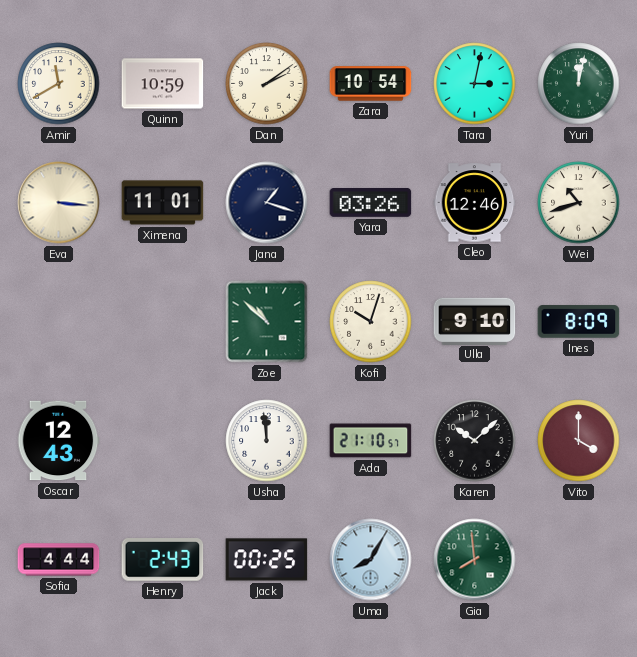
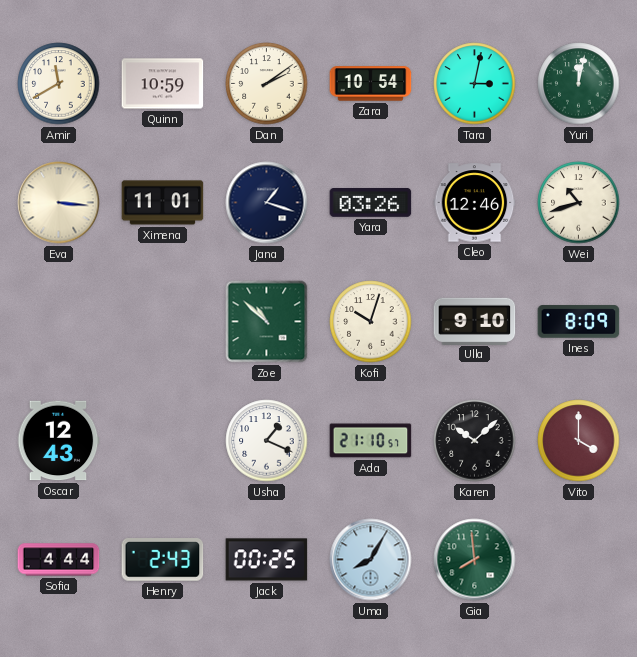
Usha: 11:59 -> 1:19
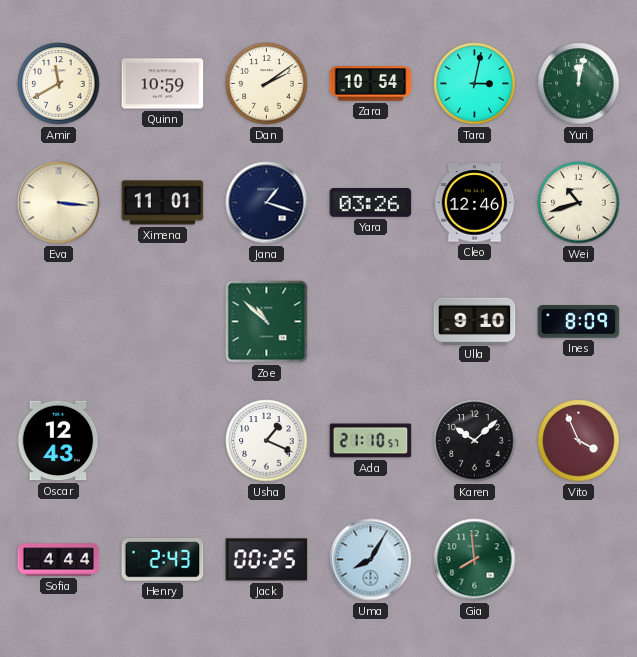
Kofi: 10:03 -> none
Vito: 4:00 -> 3:56
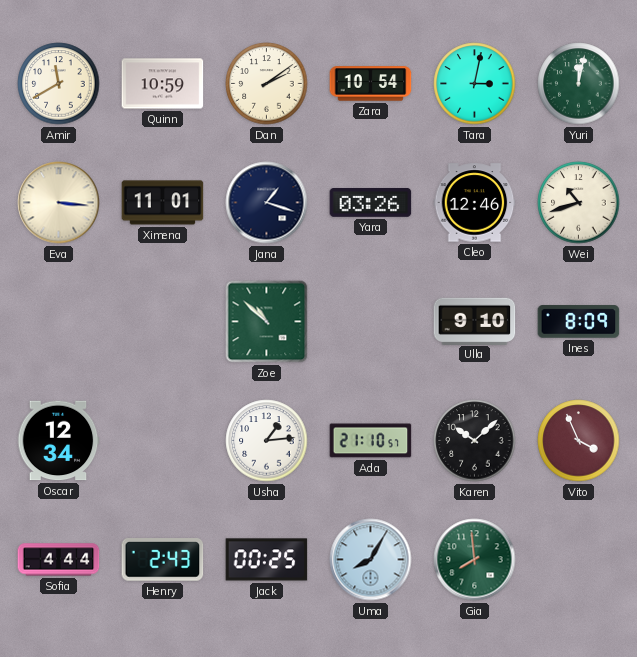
Oscar: 12:43 -> 12:34
Usha: 1:19 -> 1:14
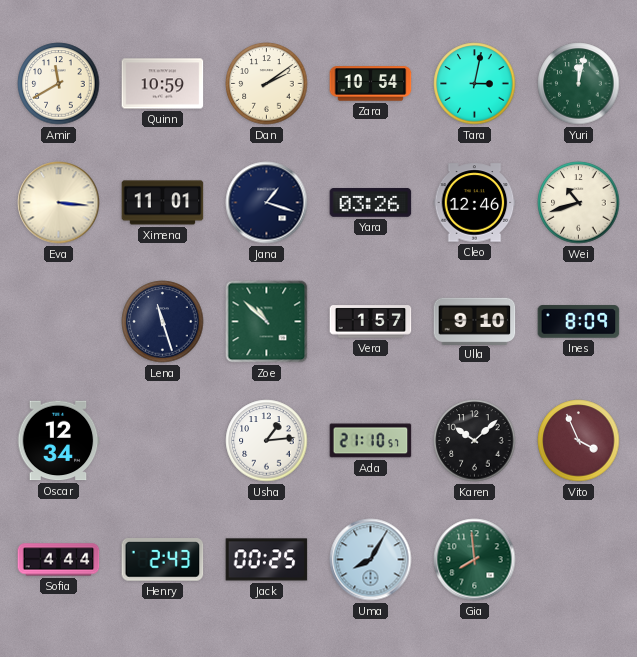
Lena: none -> 11:27
Vera: none -> 1:57
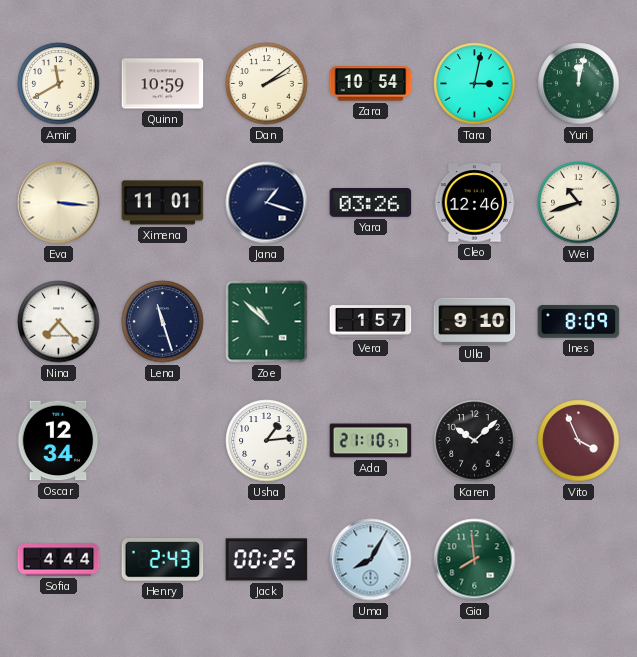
Nina: none -> 7:23
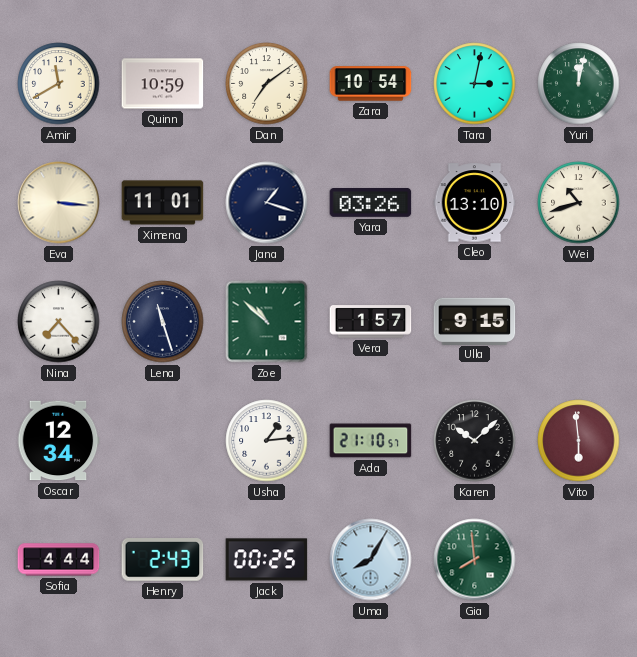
Dan: 2:09 -> 7:09
Cleo: 12:46 -> 13:10
Ulla: 9:10 -> 9:15
Ines: 8:09 -> none
Vito: 3:56 -> 5:59
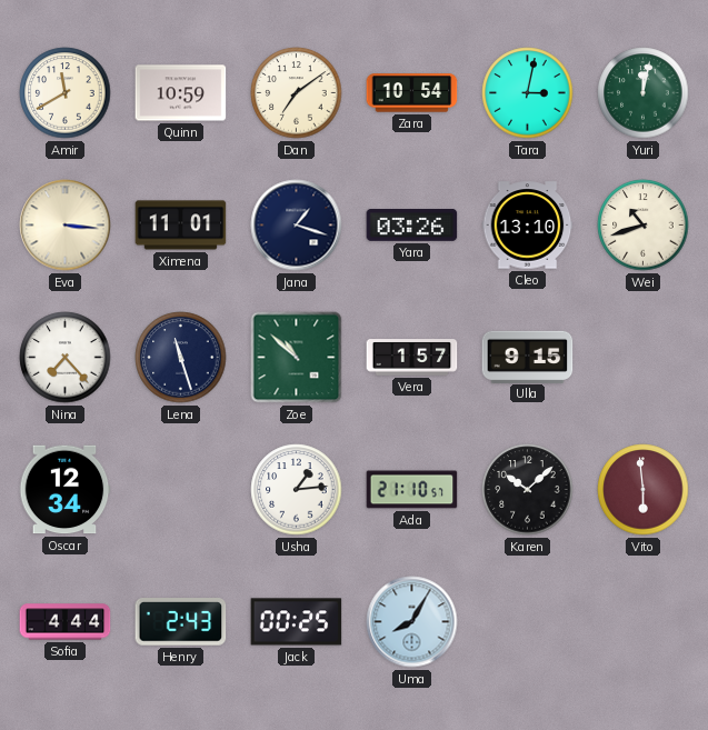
Gia: 7:59 -> none
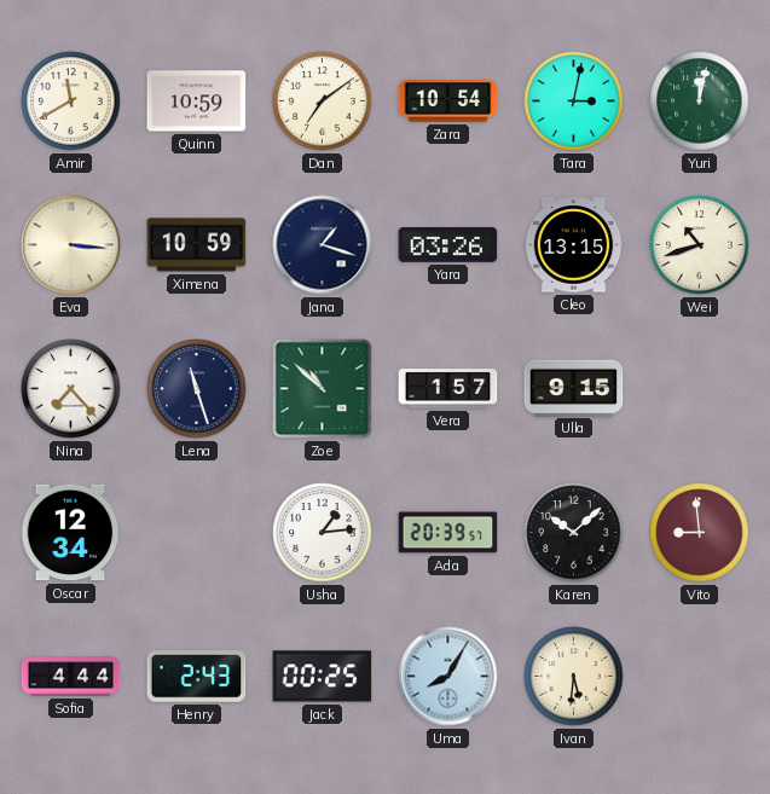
Ximena: 11:01 -> 10:59
Cleo: 13:10 -> 13:15
Ada: 21:10 -> 20:39
Vito: 5:59 -> 8:59
Ivan: none -> 5:31
